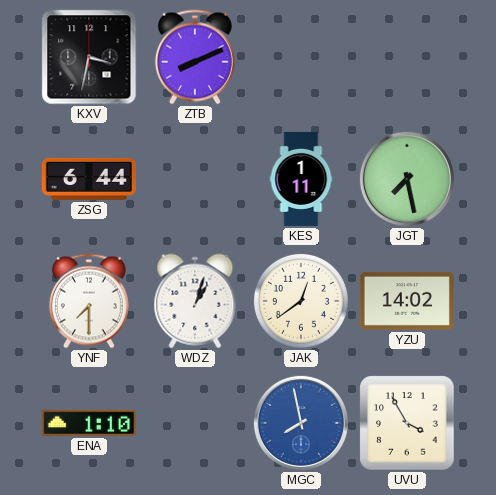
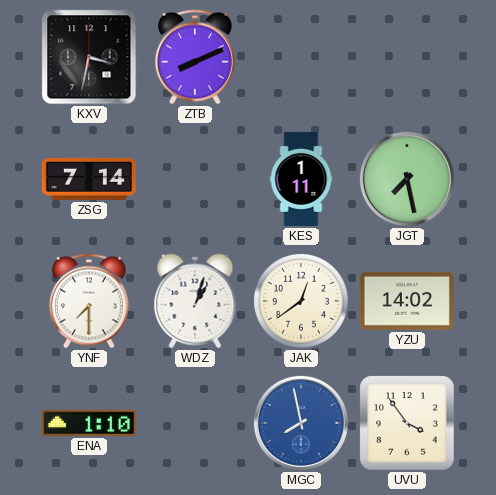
ZSG: 6:44 -> 7:14
UVU: 3:55 -> 3:54
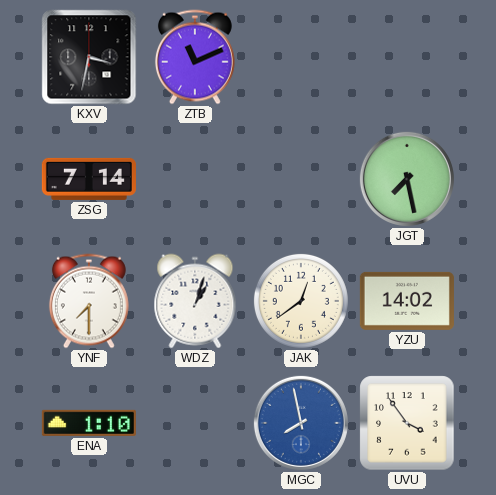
ZTB: 8:11 -> 11:11
KES: 1:11 -> none
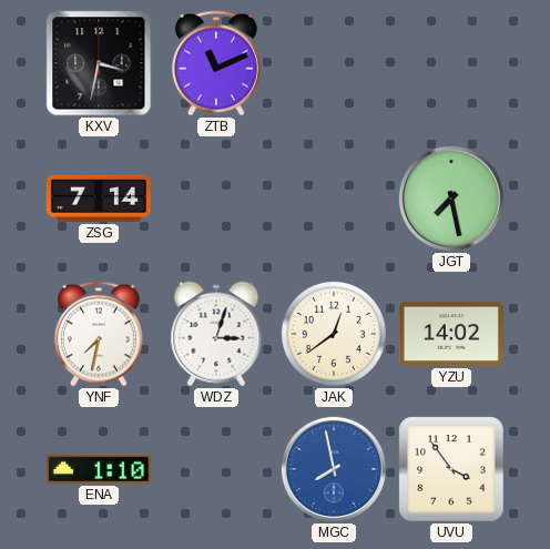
YNF: 7:30 -> 7:32
WDZ: 1:03 -> 3:03
